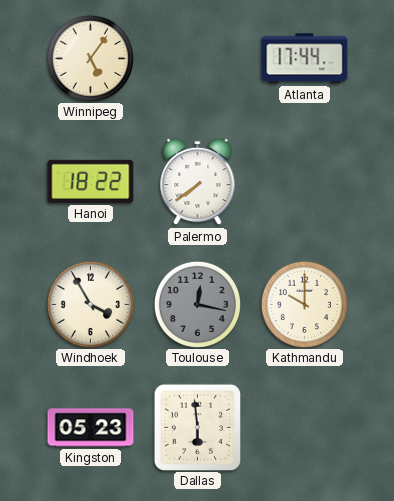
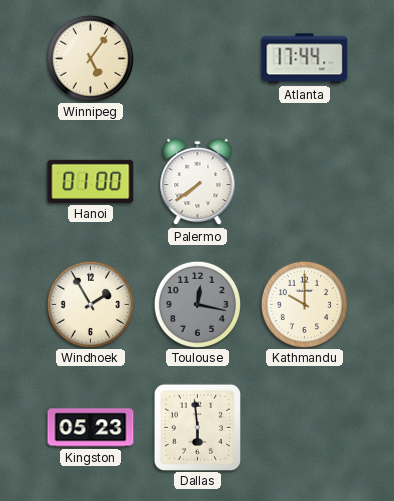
Hanoi: 18:22 -> 01:00
Windhoek: 3:55 -> 1:55
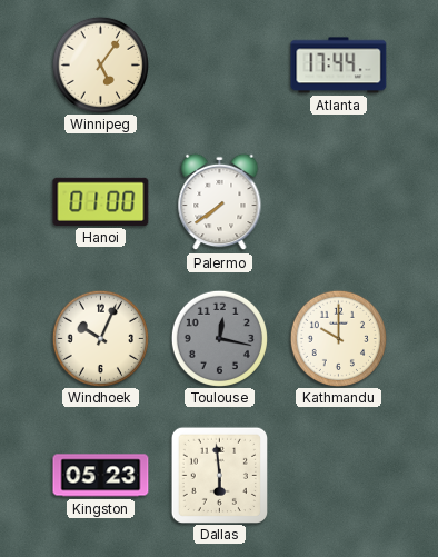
Windhoek: 1:55 -> 10:04
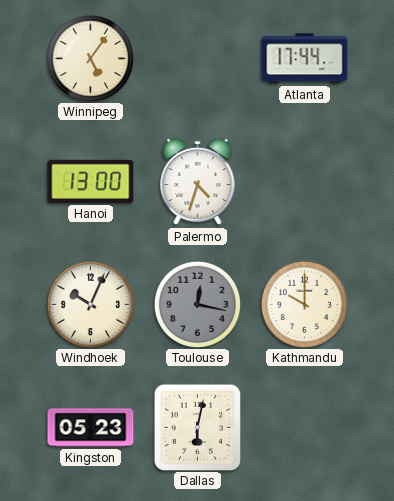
Hanoi: 01:00 -> 13:00
Palermo: 7:39 -> 4:33
Dallas: 5:59 -> 6:02
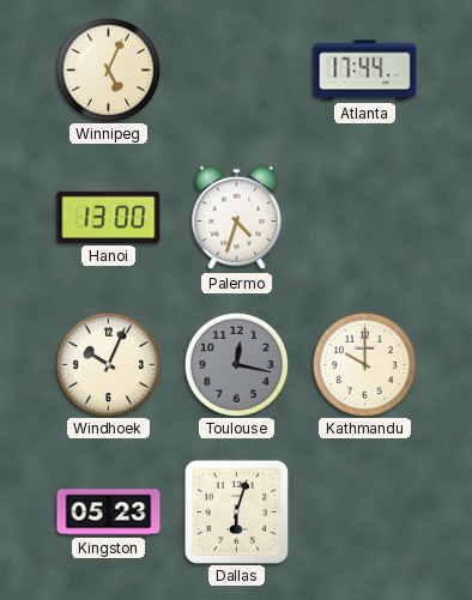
Winnipeg: 5:06 -> 5:04
Dallas: 6:02 -> 6:03
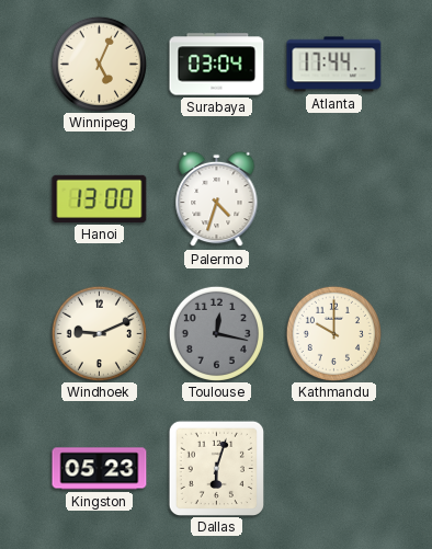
Surabaya: none -> 03:04
Windhoek: 10:04 -> 9:11
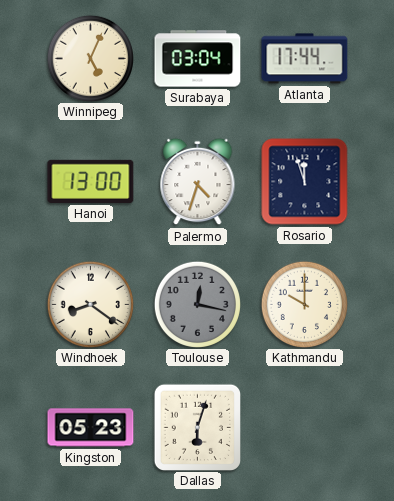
Rosario: none -> 11:57
Windhoek: 9:11 -> 8:21
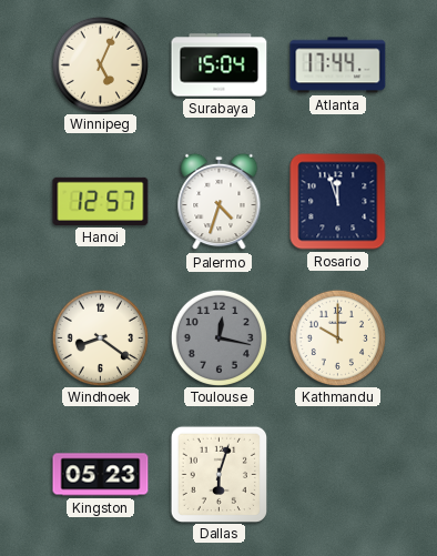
Surabaya: 03:04 -> 15:04
Hanoi: 13:00 -> 12:57
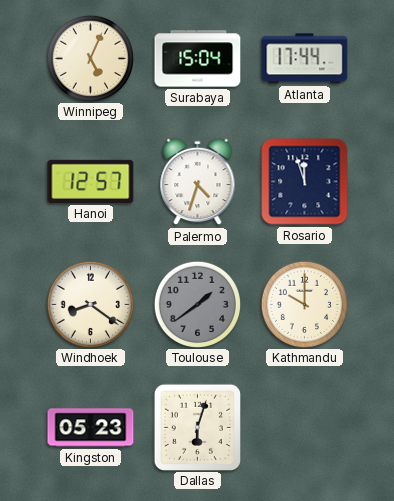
Toulouse: 12:17 -> 1:39
